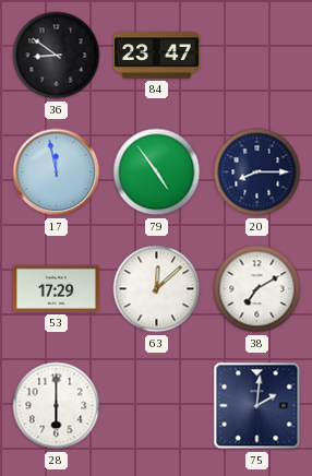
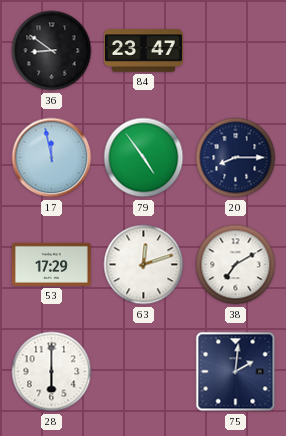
63: 12:08 -> 12:12
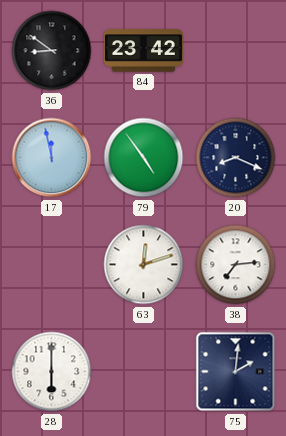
84: 23:47 -> 23:42
20: 8:15 -> 8:19
53: 17:29 -> none
38: 7:10 -> 7:14
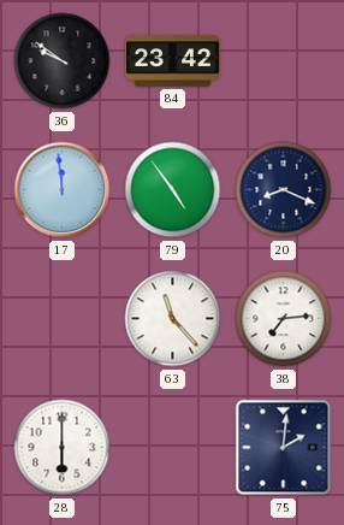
36: 8:51 -> 9:51
17: 11:58 -> 11:59
63: 12:12 -> 11:23
